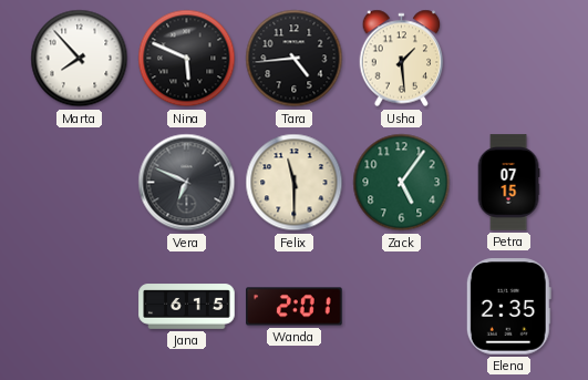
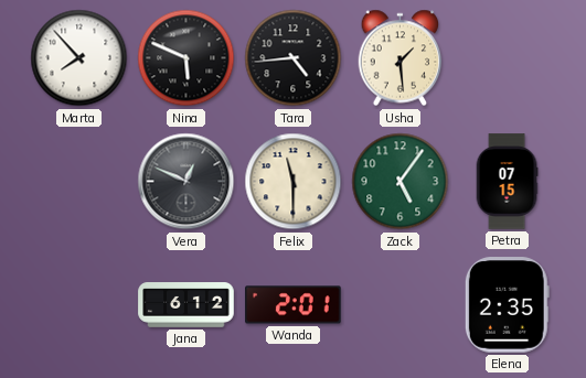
Vera: 6:49 -> 12:49
Jana: 6:15 -> 6:12
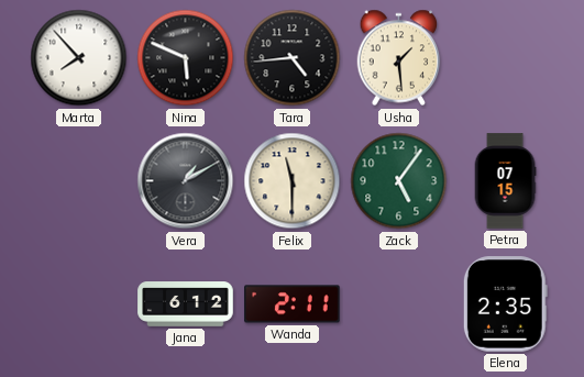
Vera: 12:49 -> 1:10
Wanda: 2:01 -> 2:11
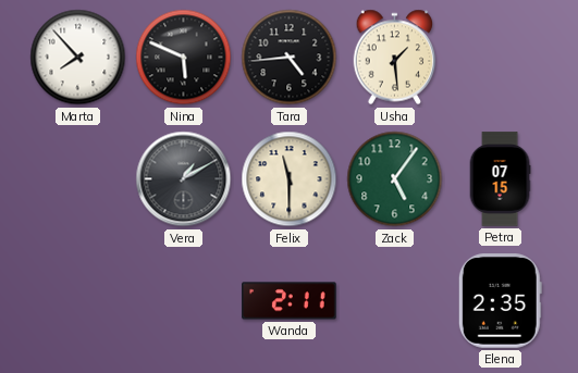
Jana: 6:12 -> none
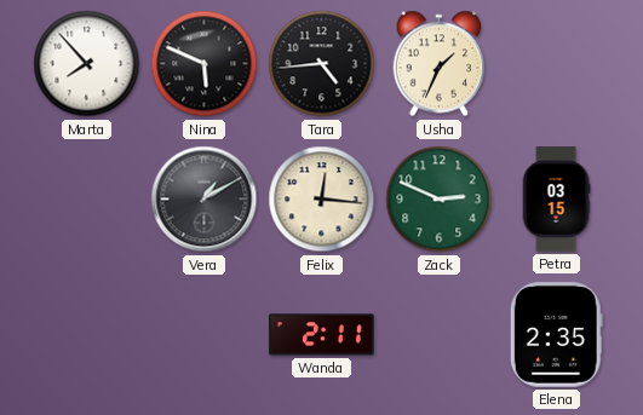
Usha: 1:29 -> 1:34
Felix: 11:30 -> 12:16
Zack: 5:06 -> 2:49
Petra: 07:15 -> 03:15
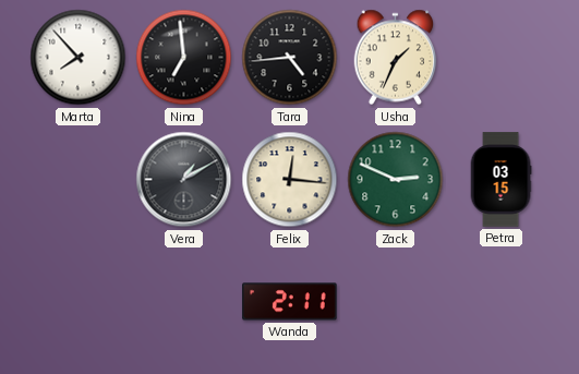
Nina: 5:49 -> 6:59
Elena: 2:35 -> none
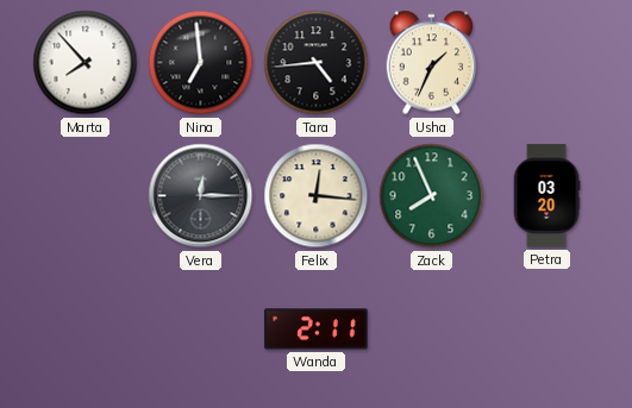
Vera: 1:10 -> 12:15
Zack: 2:49 -> 7:56
Petra: 03:15 -> 03:20
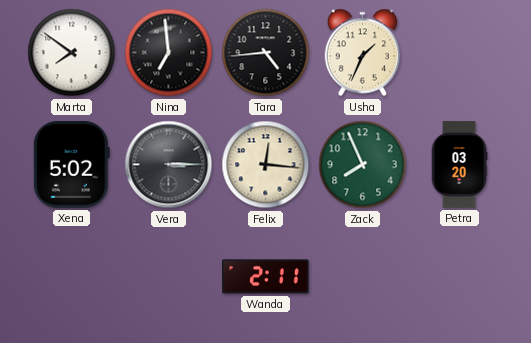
Marta: 7:53 -> 7:51
Xena: none -> 5:02
Vera: 12:15 -> 3:15
